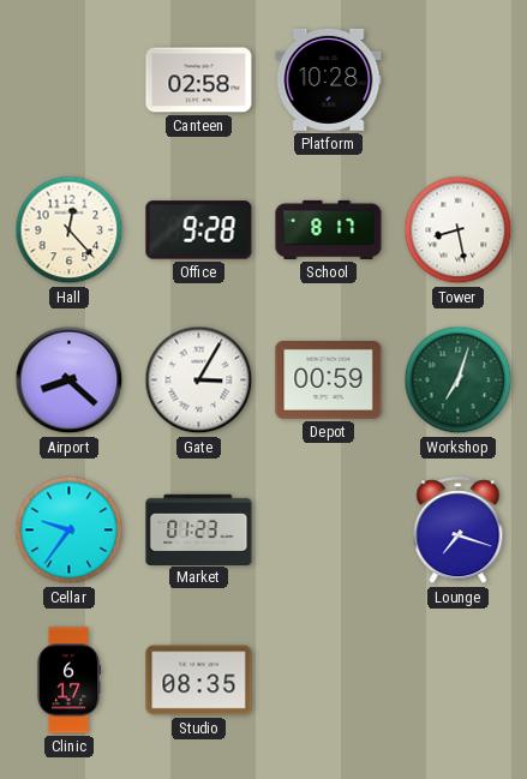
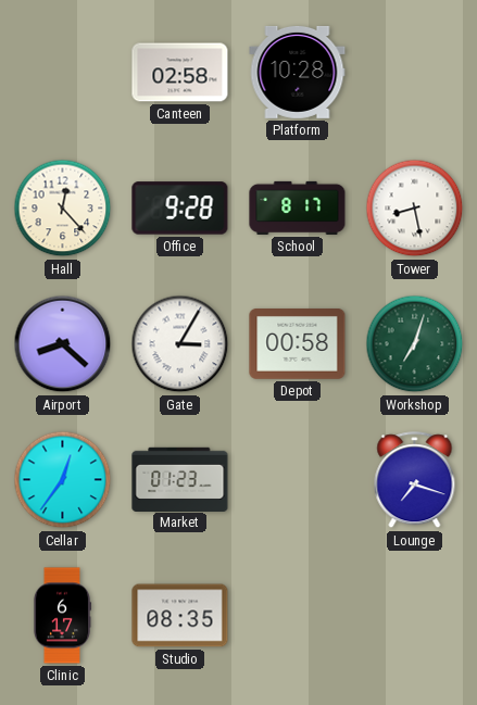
Depot: 00:59 -> 00:58
Cellar: 9:36 -> 12:36
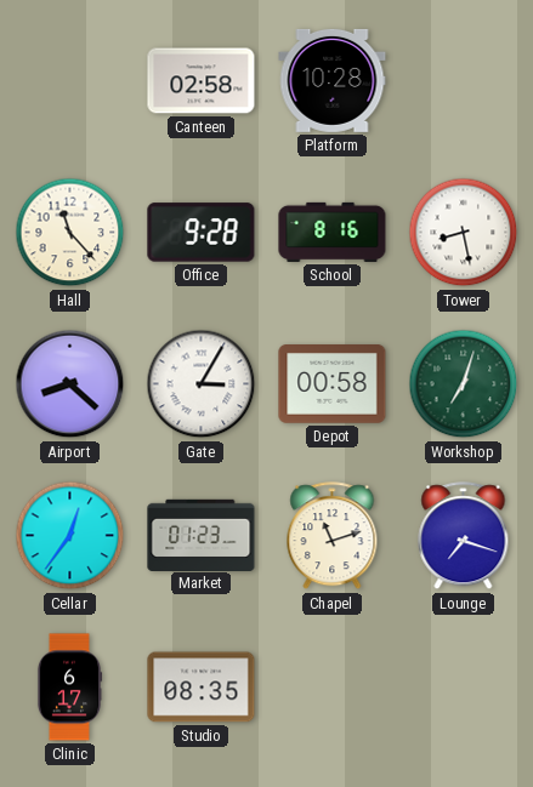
Hall: 12:23 -> 11:23
School: 8:17 -> 8:16
Chapel: none -> 11:12
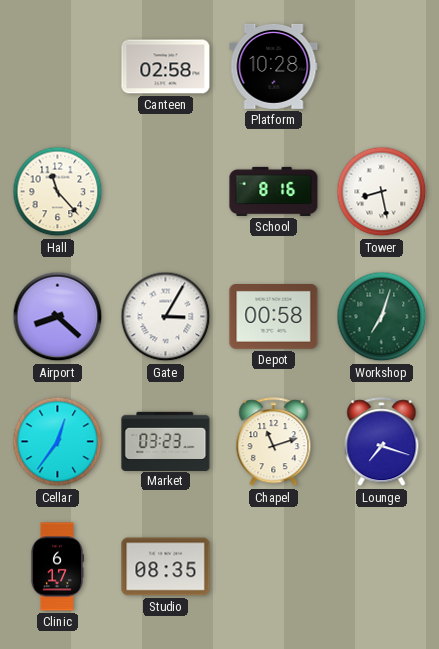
Office: 9:28 -> none
Market: 01:23 -> 03:23
